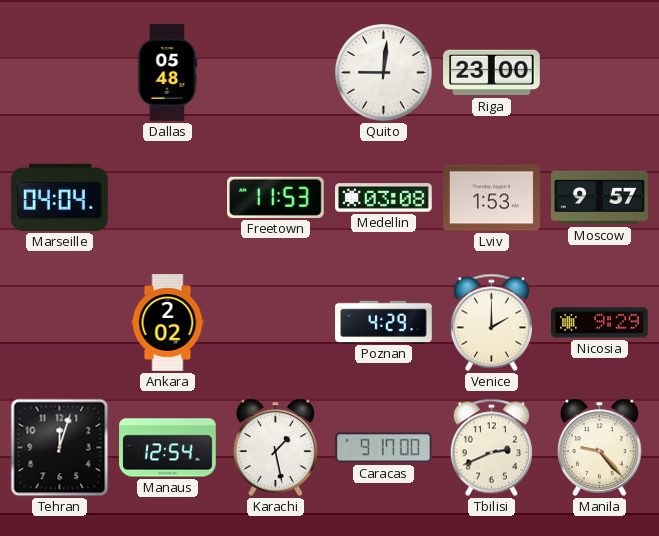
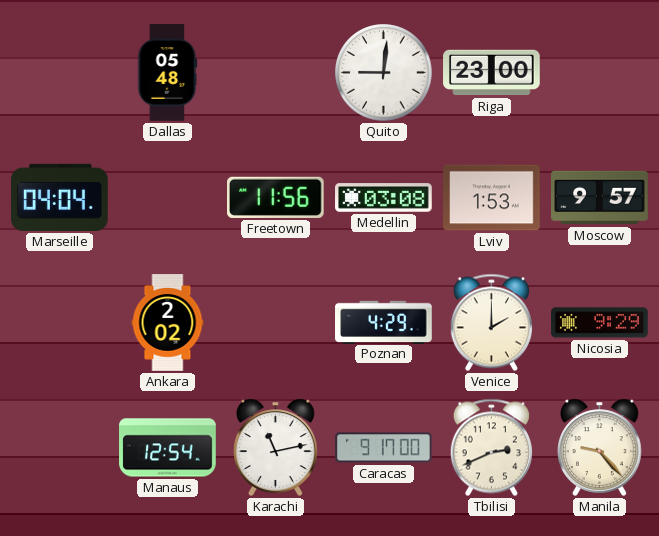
Freetown: 11:53 -> 11:56
Tehran: 12:03 -> none
Karachi: 1:28 -> 11:13
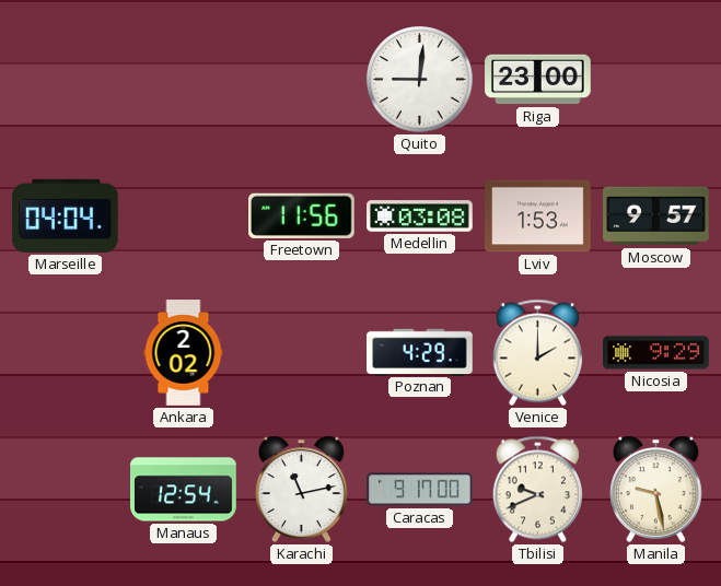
Dallas: 05:48 -> none
Tbilisi: 2:41 -> 9:41
Manila: 9:23 -> 9:28
